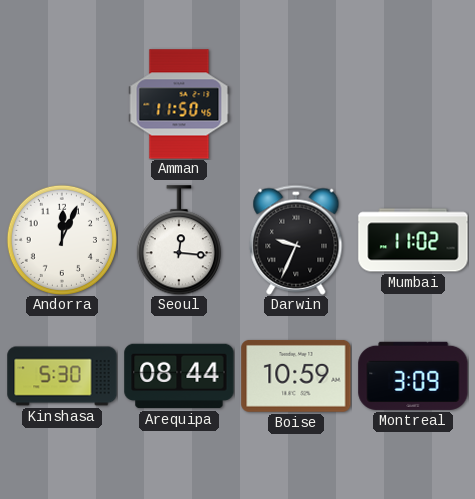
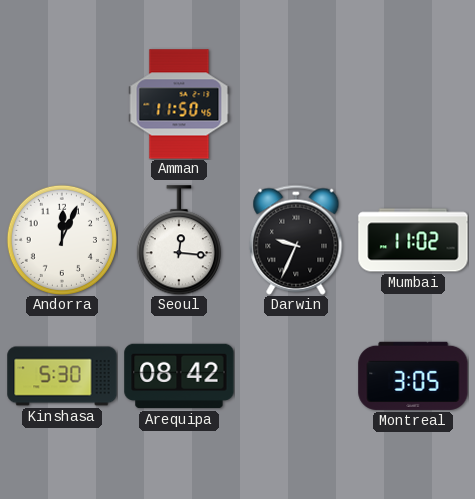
Arequipa: 08:44 -> 08:42
Boise: 10:59 -> none
Montreal: 3:09 -> 3:05
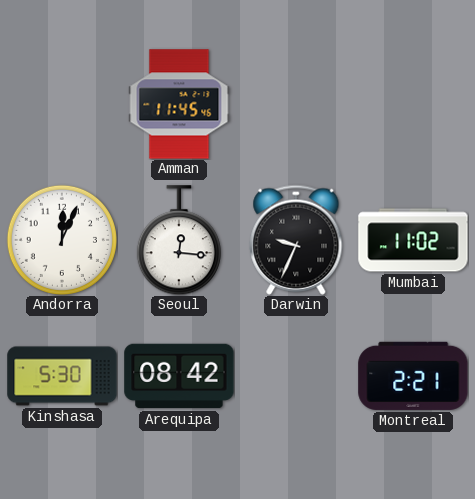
Amman: 11:50 -> 11:45
Montreal: 3:05 -> 2:21
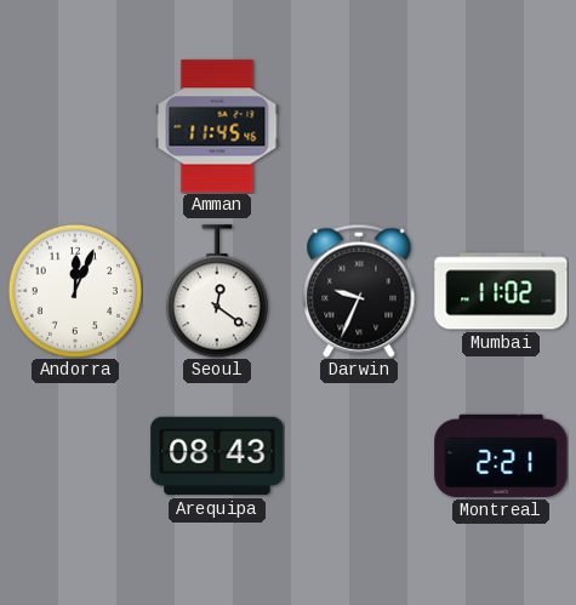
Seoul: 12:16 -> 12:21
Kinshasa: 5:30 -> none
Arequipa: 08:42 -> 08:43
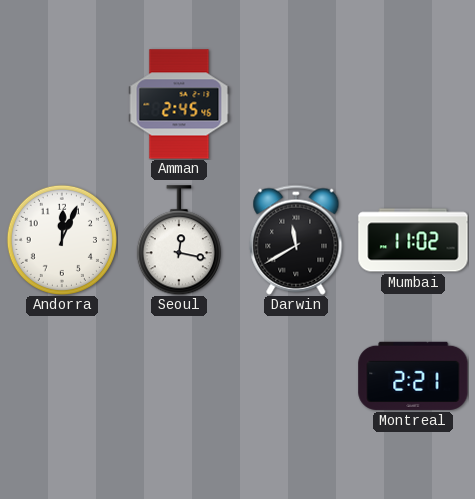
Amman: 11:45 -> 2:45
Seoul: 12:21 -> 12:17
Darwin: 9:34 -> 11:40
Arequipa: 08:43 -> none
